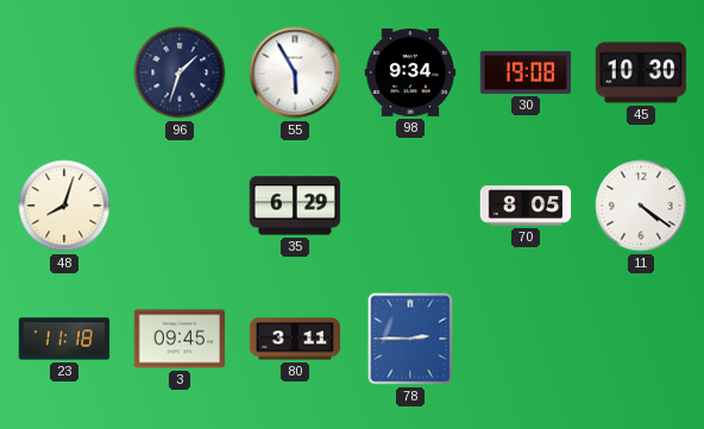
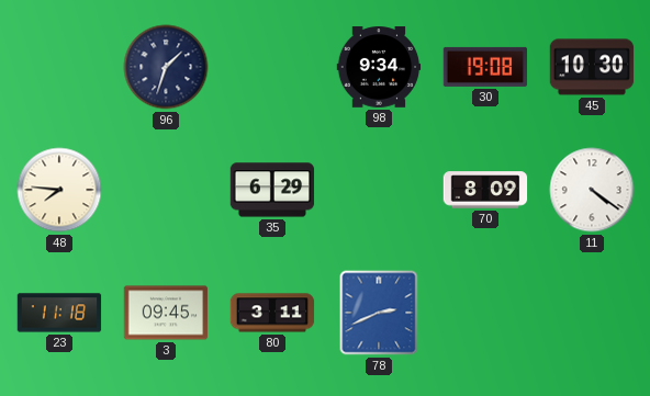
55: 5:55 -> none
48: 8:03 -> 7:46
70: 8:05 -> 8:09
78: 2:45 -> 2:41
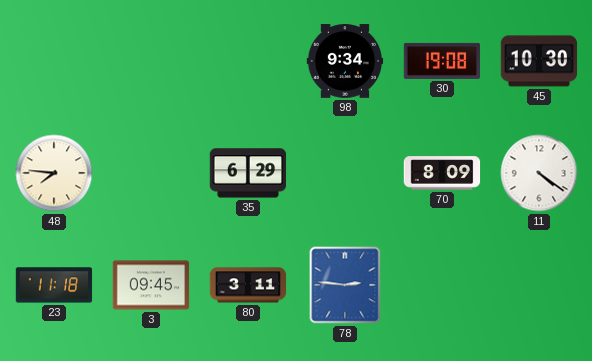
96: 1:33 -> none
78: 2:41 -> 2:46
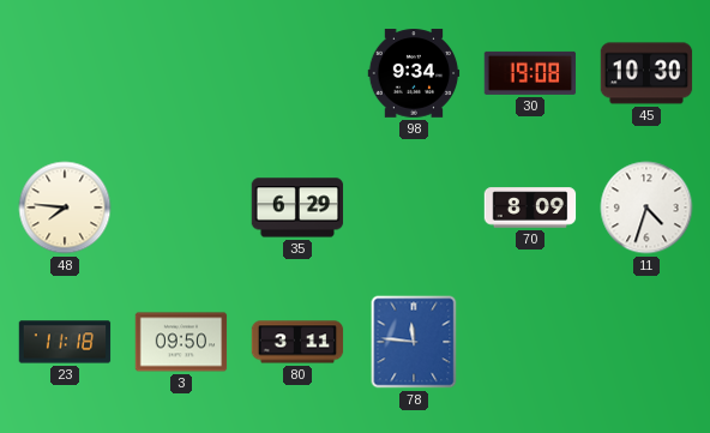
11: 4:21 -> 4:33
3: 09:45 -> 09:50
78: 2:46 -> 11:46
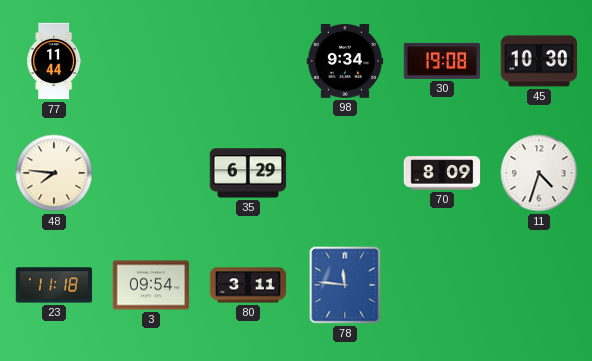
77: none -> 11:44
3: 09:50 -> 09:54
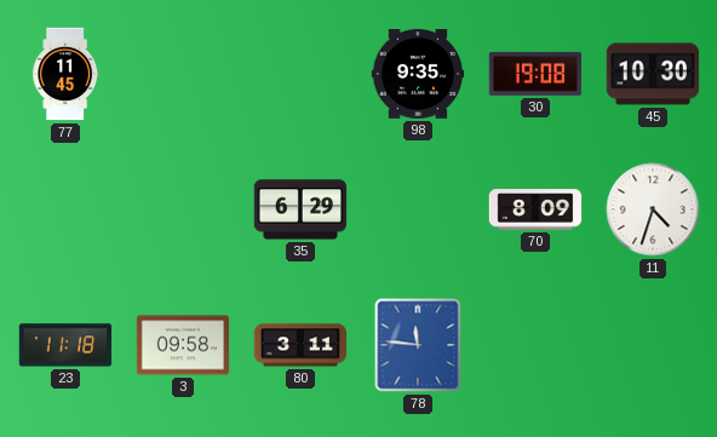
77: 11:44 -> 11:45
98: 9:34 -> 9:35
48: 7:46 -> none
3: 09:54 -> 09:58
